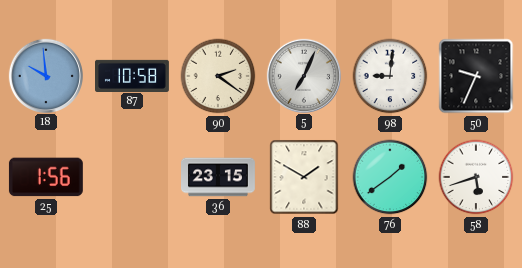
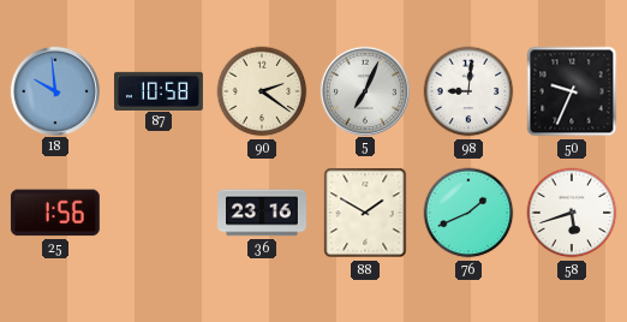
36: 23:15 -> 23:16
76: 1:39 -> 1:41
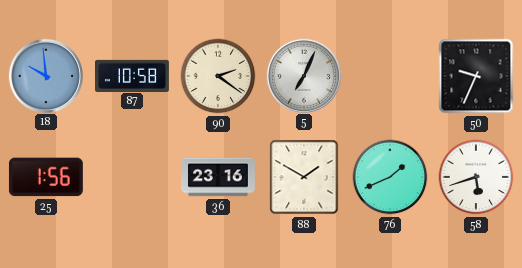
98: 9:01 -> none
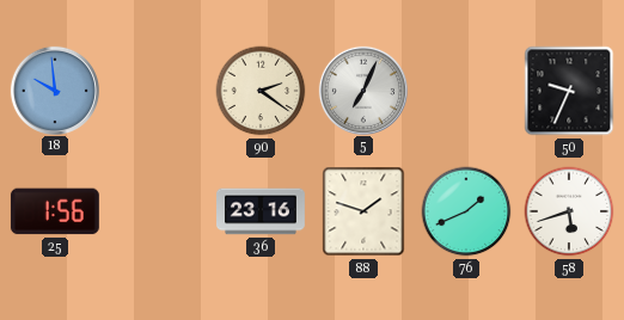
87: 10:58 -> none
88: 1:50 -> 1:48
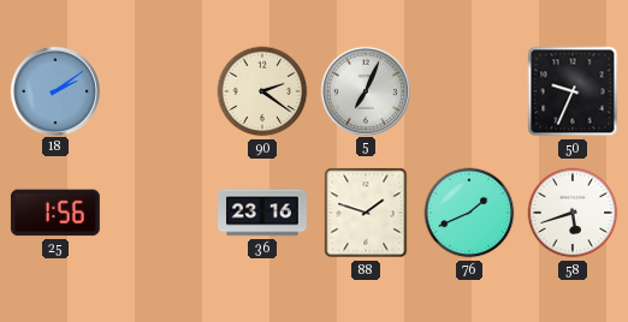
18: 9:59 -> 2:09
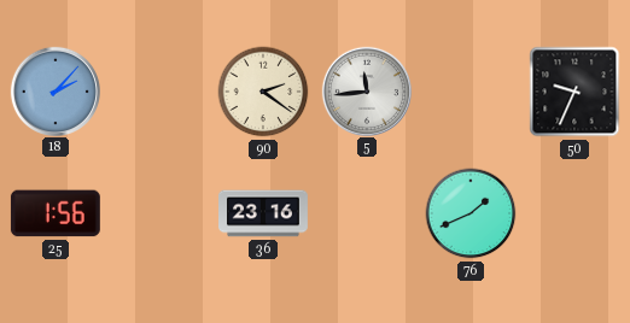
18: 2:09 -> 2:07
5: 7:04 -> 11:44
88: 1:48 -> none
58: 5:42 -> none
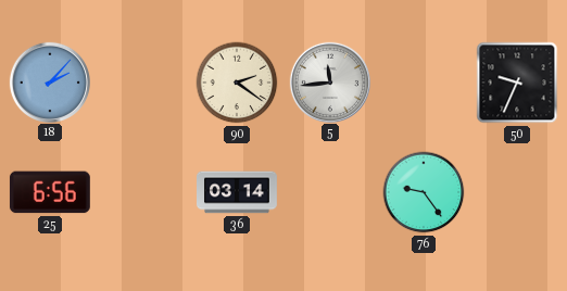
25: 1:56 -> 6:56
36: 23:16 -> 03:14
76: 1:41 -> 9:24
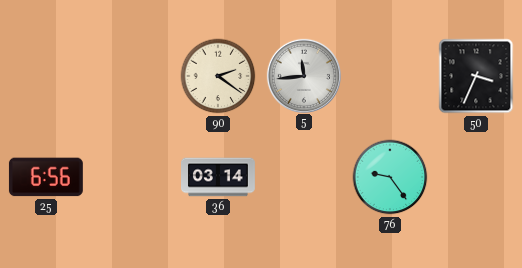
18: 2:07 -> none
50: 9:34 -> 3:34
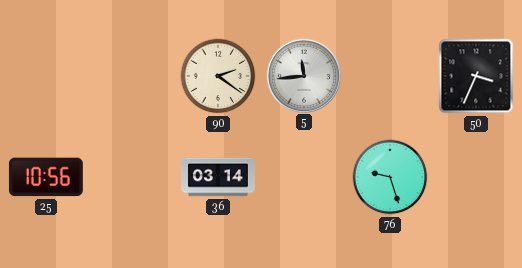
25: 6:56 -> 10:56
76: 9:24 -> 9:27
